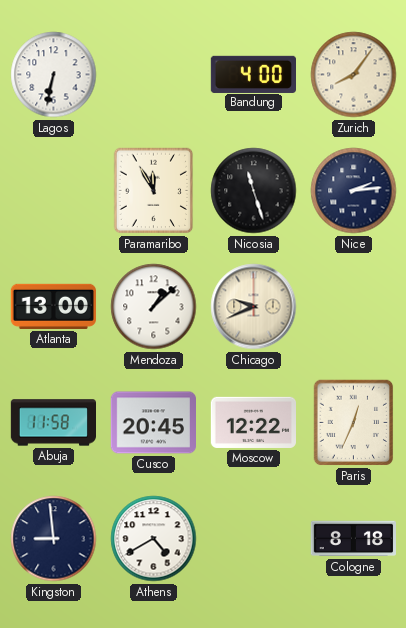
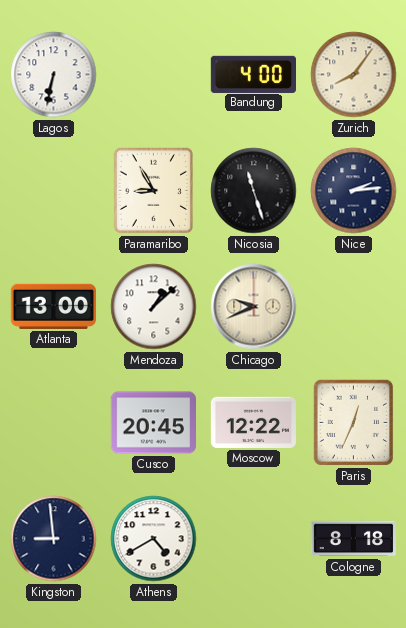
Paramaribo: 11:55 -> 8:55
Abuja: 11:58 -> none
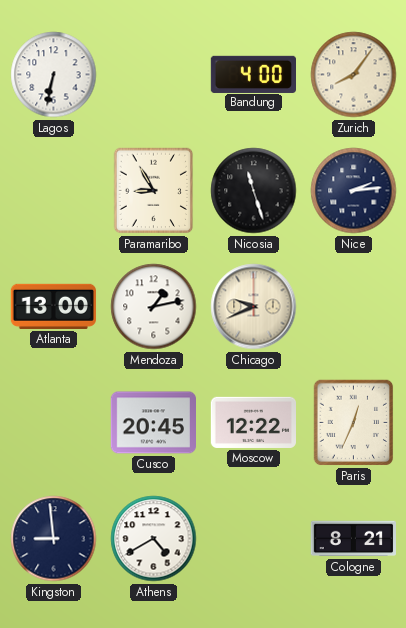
Mendoza: 1:08 -> 1:13
Cologne: 8:18 -> 8:21
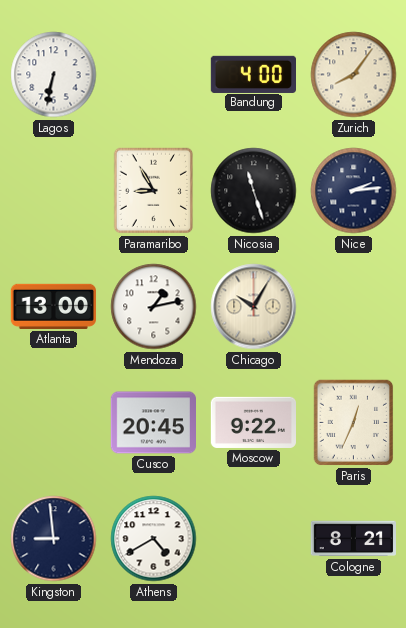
Chicago: 9:41 -> 10:05
Moscow: 12:22 -> 9:22
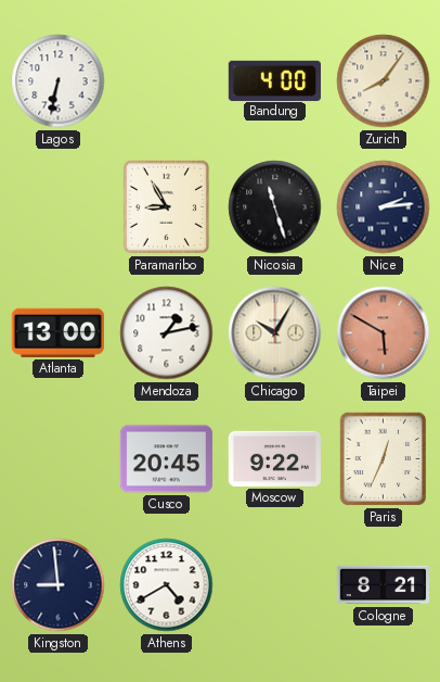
Taipei: none -> 5:50
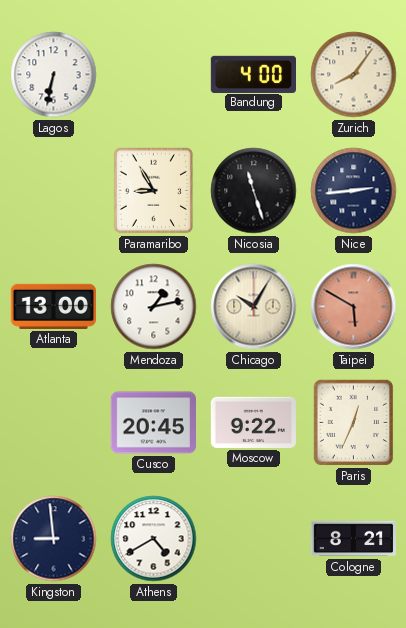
Nice: 2:14 -> 2:44
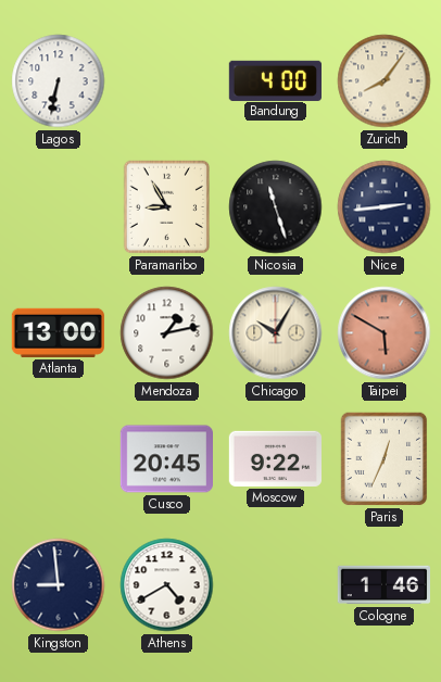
Cologne: 8:21 -> 1:46
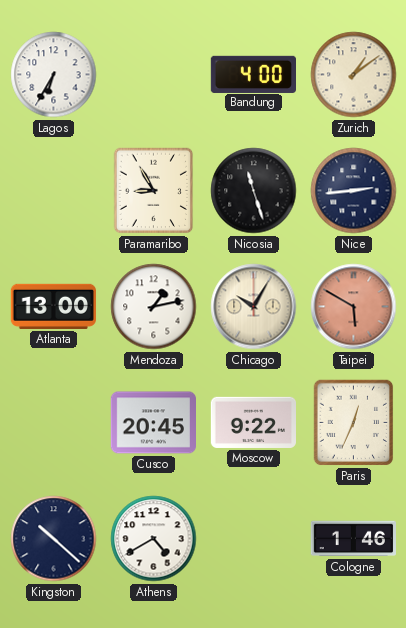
Lagos: 6:32 -> 6:35
Zurich: 8:06 -> 1:09
Kingston: 8:59 -> 10:22
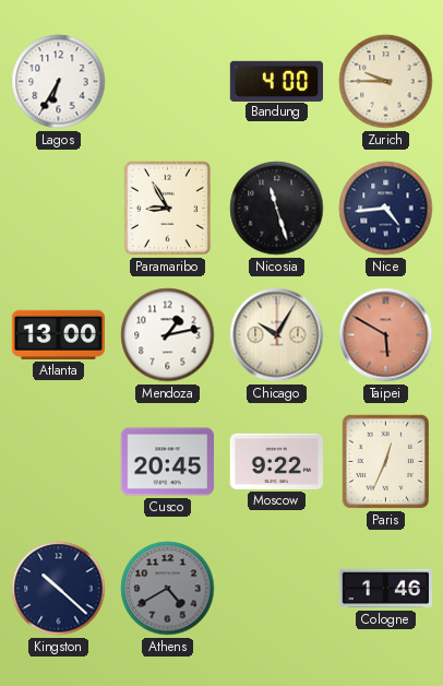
Zurich: 1:09 -> 9:45
Nice: 2:44 -> 4:44
Athens dial: white -> grey
